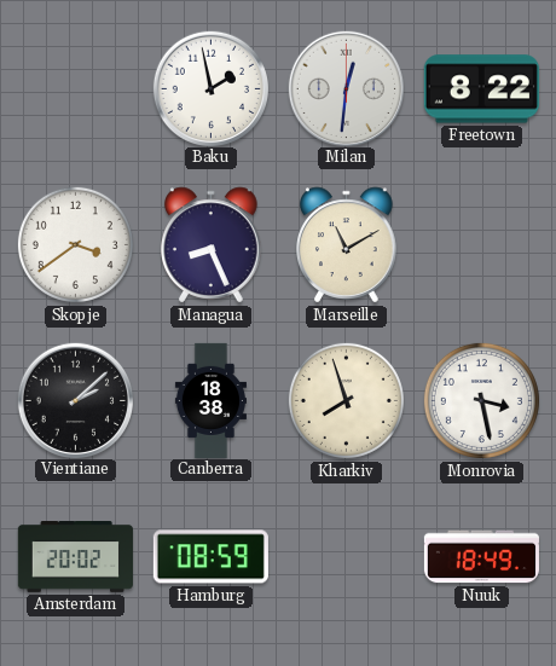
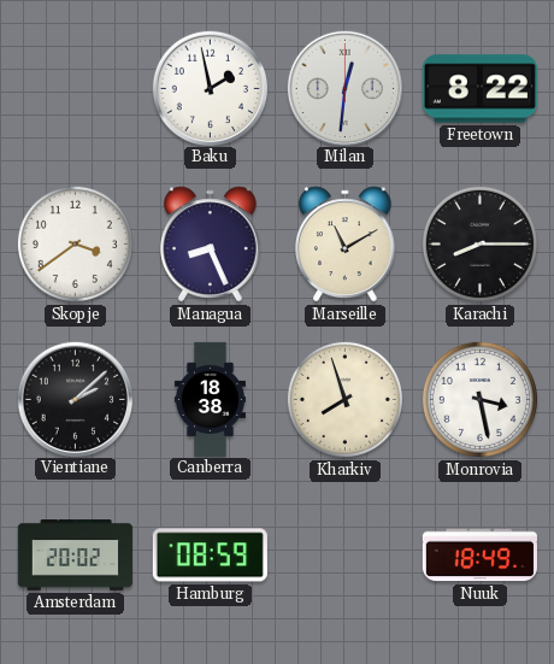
Karachi: none -> 8:15
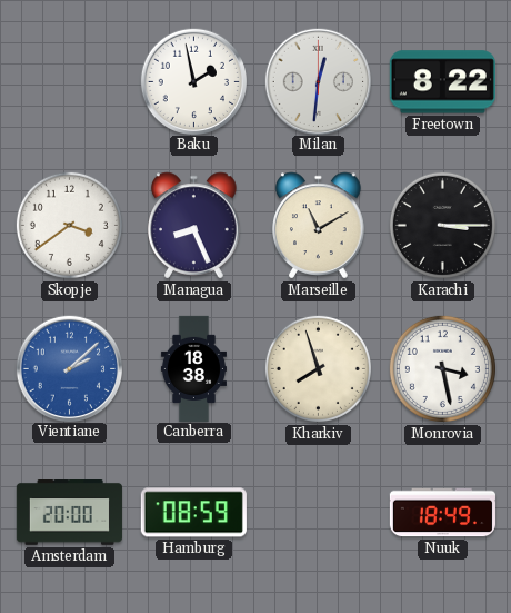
Karachi: 8:15 -> 3:15
Vientiane dial: black -> blue
Amsterdam: 20:02 -> 20:00
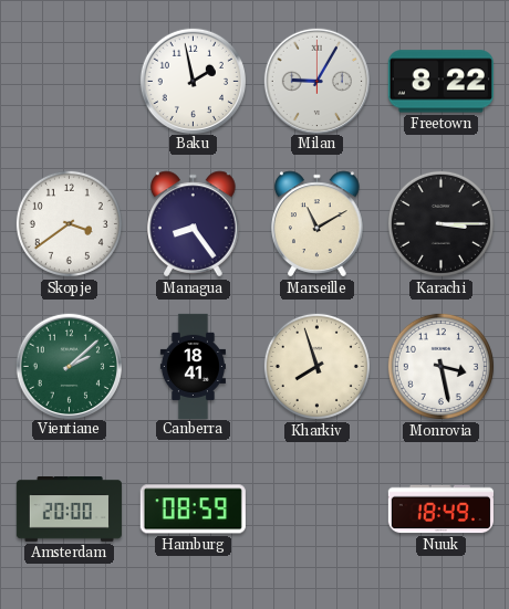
Milan: 12:31 -> 9:05
Managua: 8:26 -> 8:24
Vientiane dial: blue -> green
Canberra: 18:38 -> 18:41
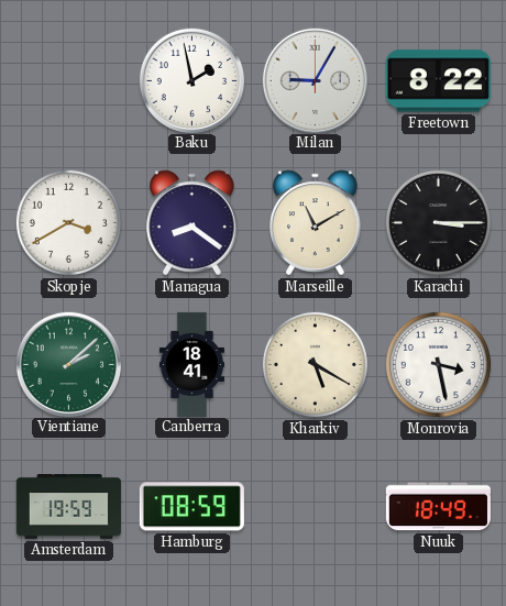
Skopje: 3:39 -> 3:40
Managua: 8:24 -> 8:21
Kharkiv: 7:57 -> 5:20
Amsterdam: 20:00 -> 19:59
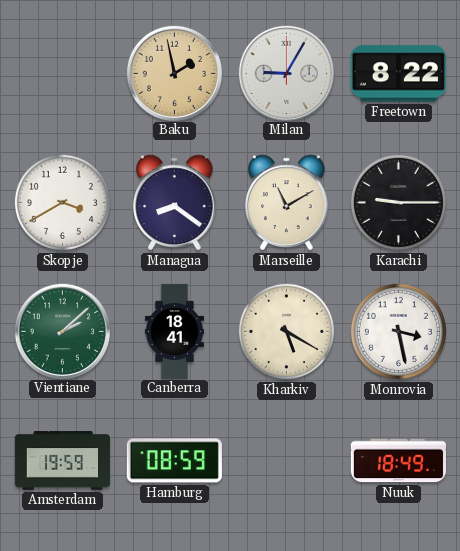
Baku dial: white -> champagne
Karachi: 3:15 -> 9:15
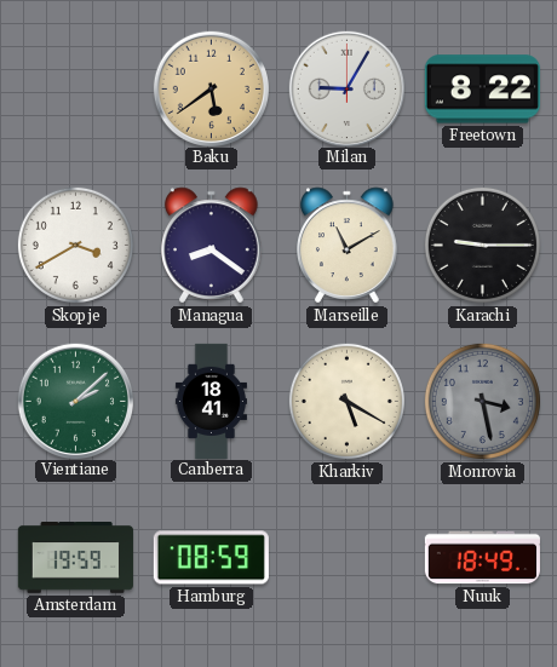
Baku: 1:58 -> 5:39
Monrovia dial: white -> grey
